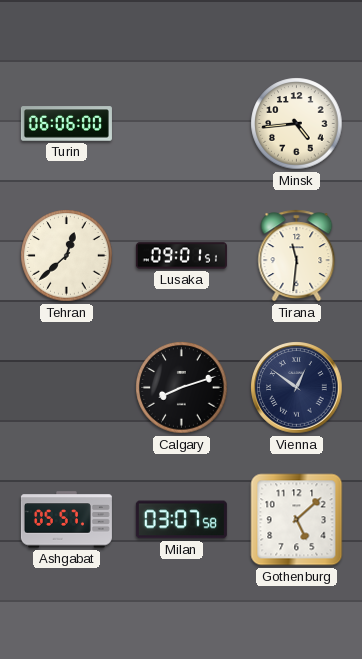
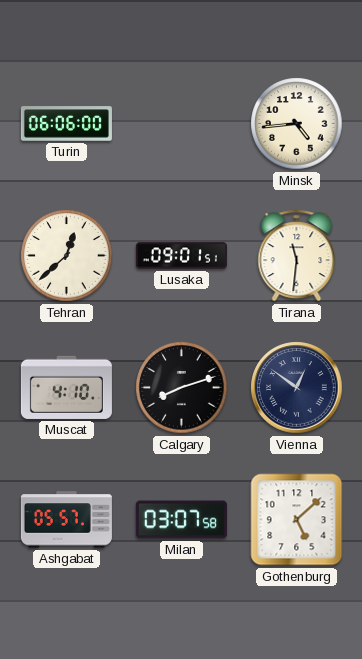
Muscat: none -> 4:10
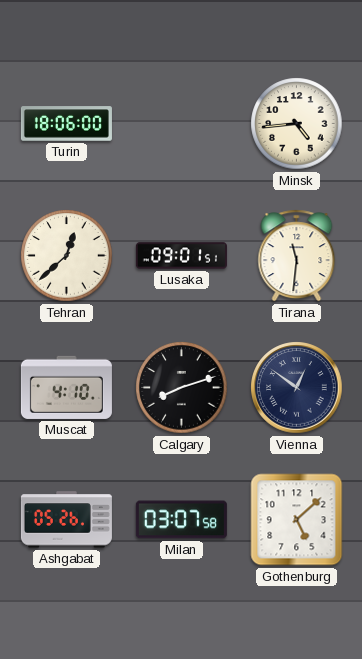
Turin: 06:06 -> 18:06
Ashgabat: 05:57 -> 05:26
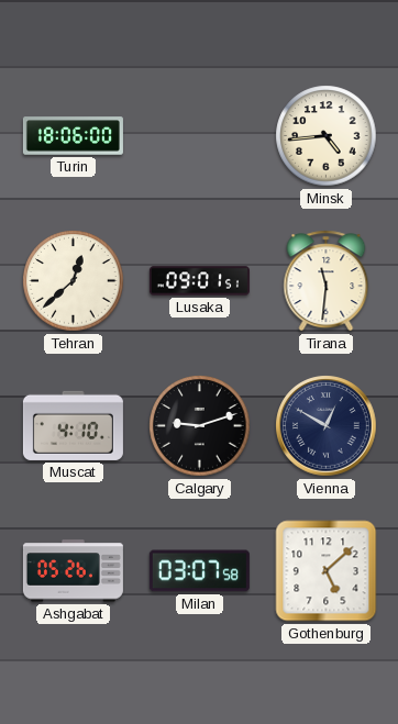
Calgary: 8:12 -> 9:12
Vienna: 12:51 -> 12:50
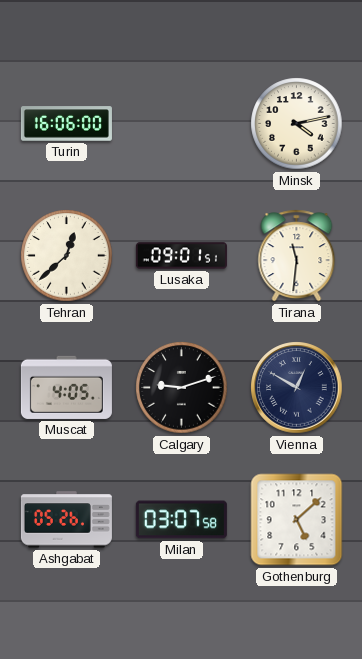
Turin: 18:06 -> 16:06
Minsk: 4:44 -> 4:13
Muscat: 4:10 -> 4:05
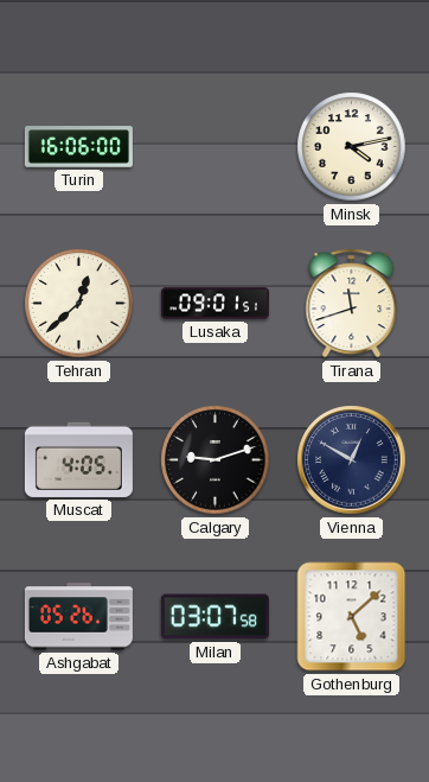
Tirana: 11:31 -> 11:42
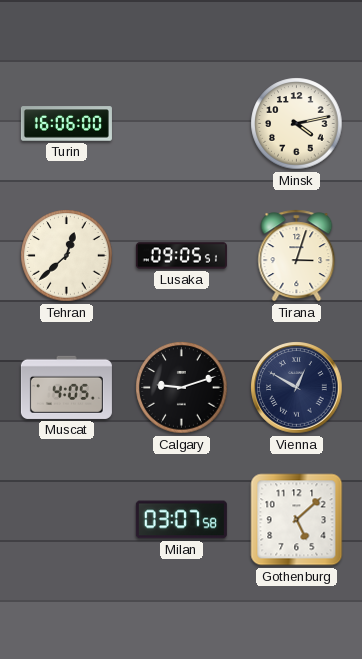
Lusaka: 09:01 -> 09:05
Tirana: 11:42 -> 3:03
Ashgabat: 05:26 -> none
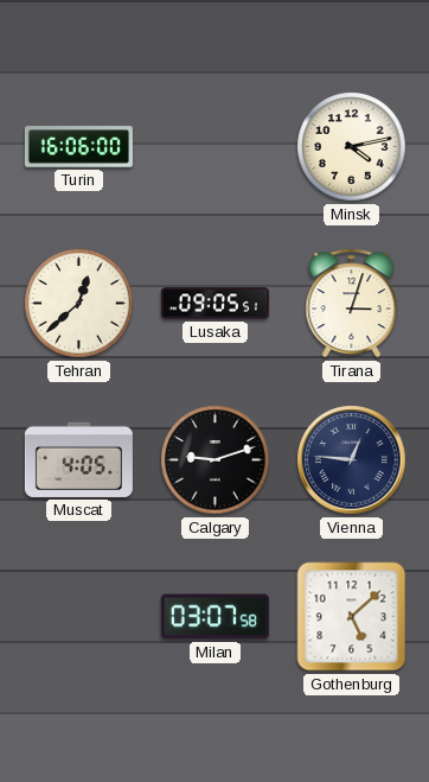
Vienna: 12:50 -> 12:46
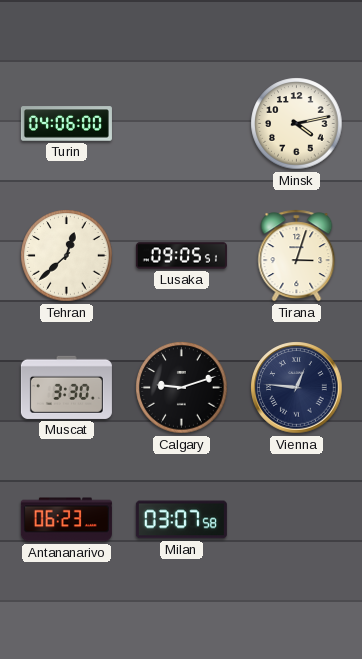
Turin: 16:06 -> 04:06
Muscat: 4:05 -> 3:30
Antananarivo: none -> 06:23
Gothenburg: 5:08 -> none
